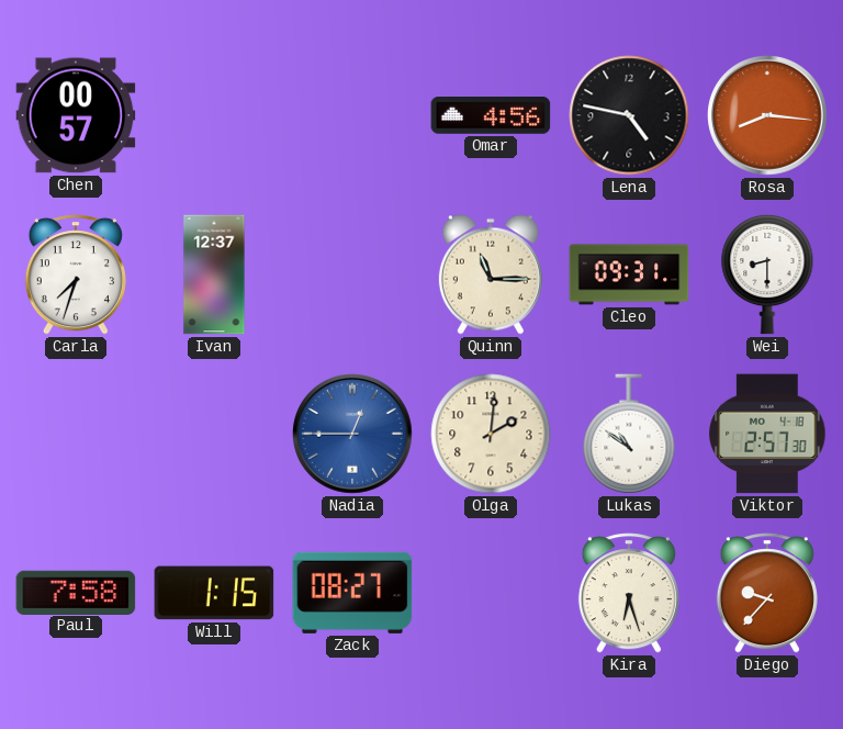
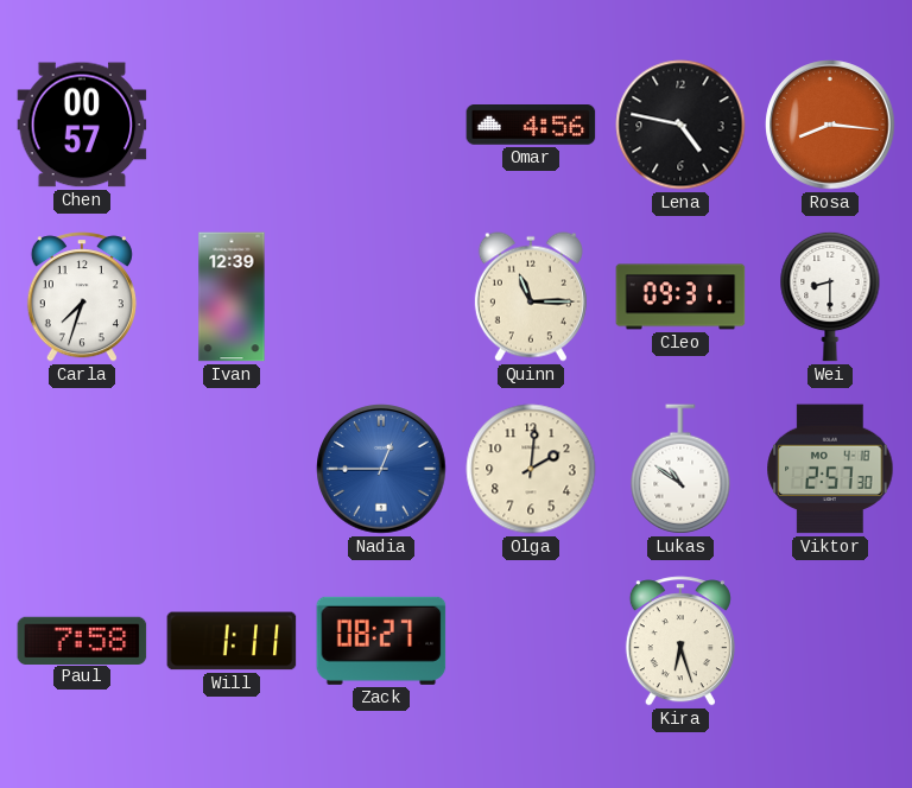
Ivan: 12:37 -> 12:39
Will: 1:15 -> 1:11
Diego: 9:37 -> none
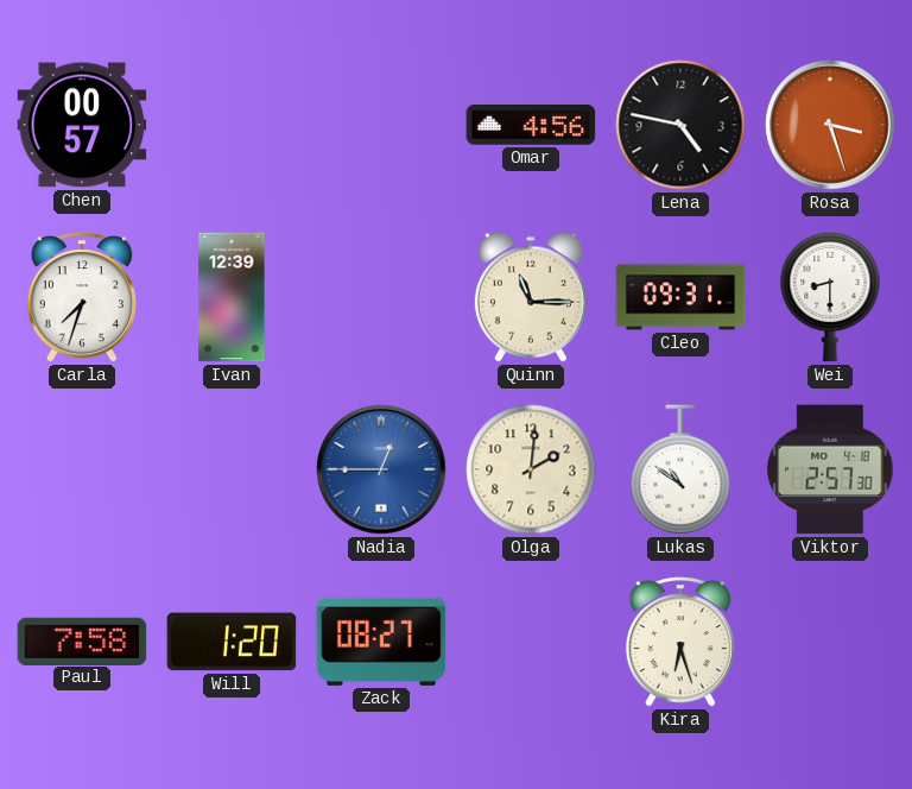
Rosa: 8:16 -> 3:27
Will: 1:11 -> 1:20
